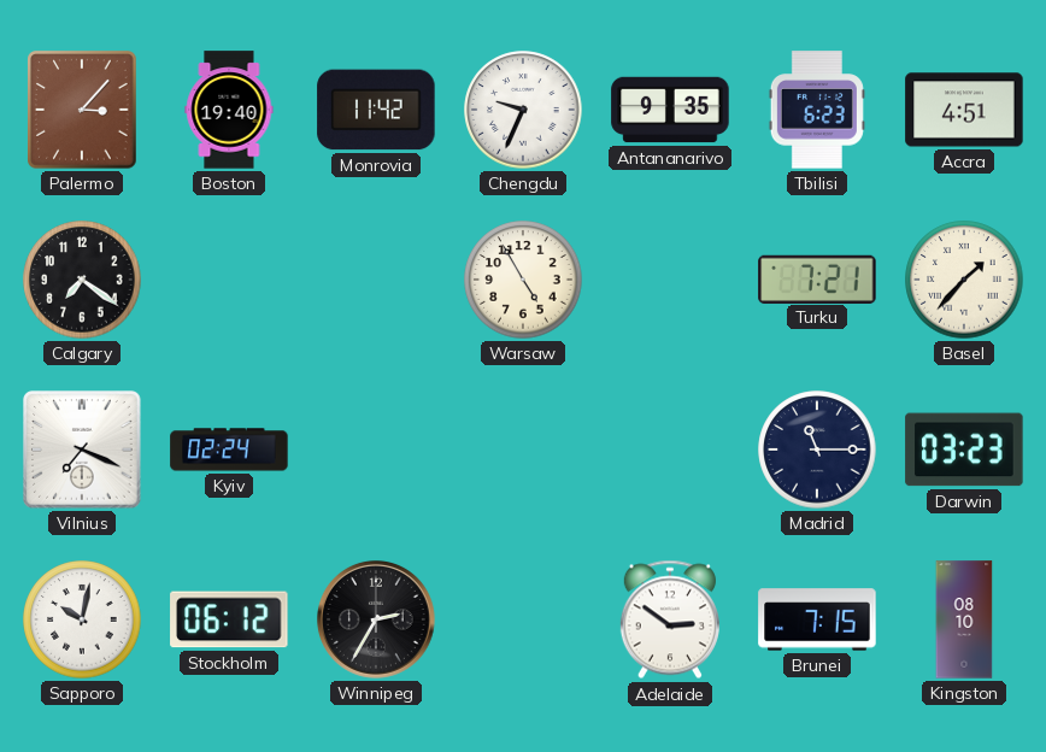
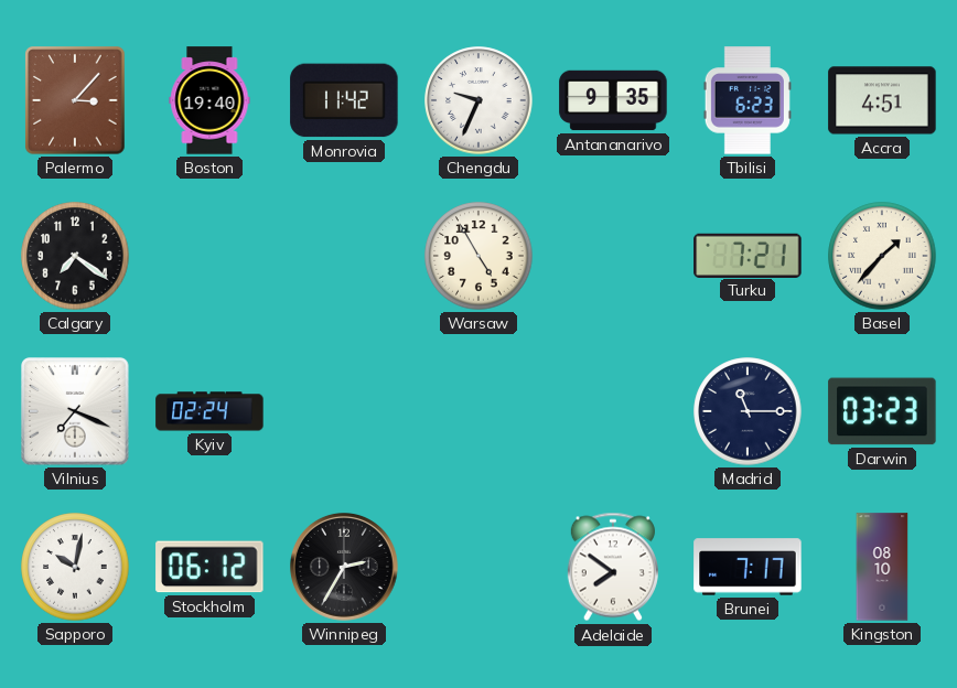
Adelaide: 2:51 -> 7:51
Brunei: 7:15 -> 7:17
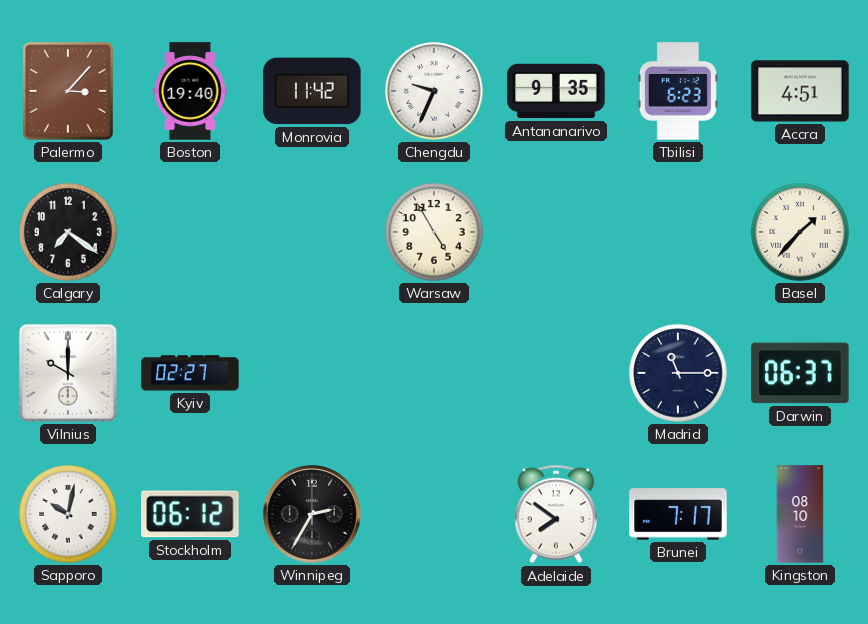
Turku: 7:21 -> none
Vilnius: 7:19 -> 10:00
Kyiv: 02:24 -> 02:27
Darwin: 03:23 -> 06:37
